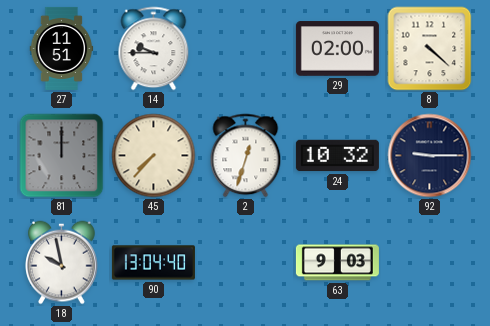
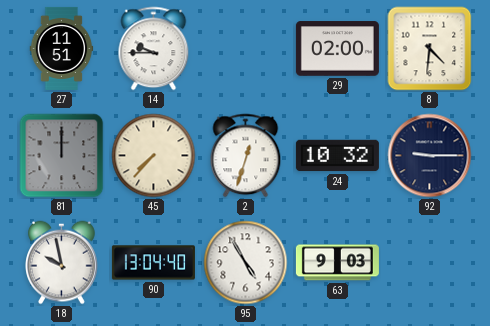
8: 4:22 -> 4:31
95: none -> 4:55
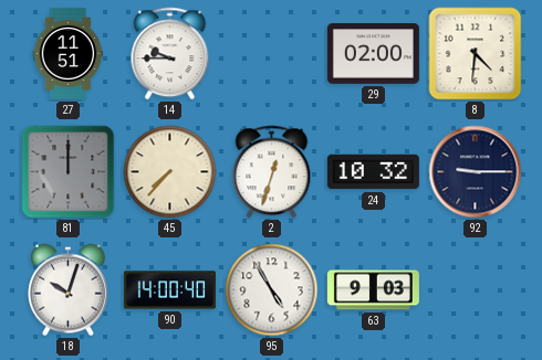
18: 9:58 -> 10:03
90: 13:04 -> 14:00
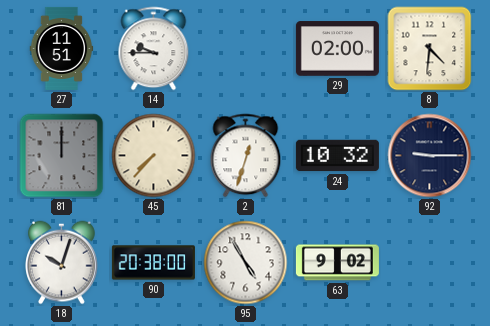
90: 14:00 -> 20:38
63: 9:03 -> 9:02
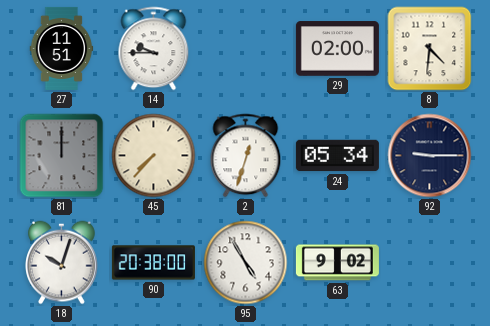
24: 10:32 -> 05:34
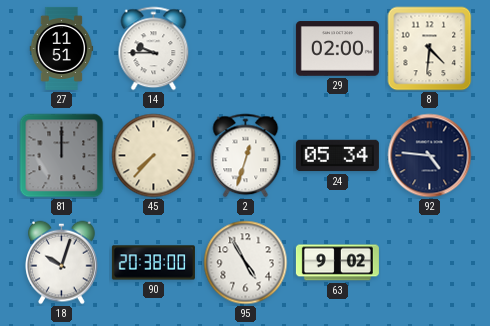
92: 9:15 -> 4:46
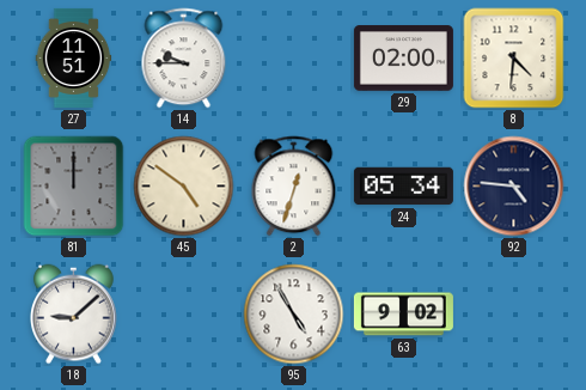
45: 7:37 -> 4:51
18: 10:03 -> 9:08
90: 20:38 -> none
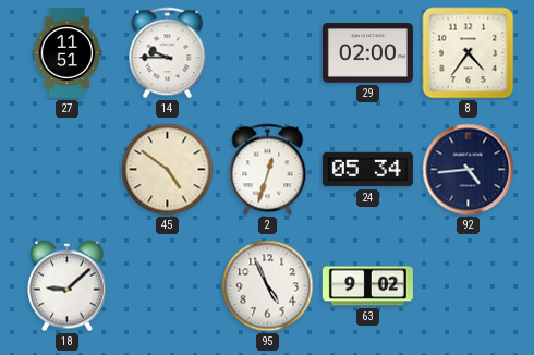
8: 4:31 -> 4:36
81: 12:00 -> none
92: 4:46 -> 4:44
95: 4:55 -> 4:56
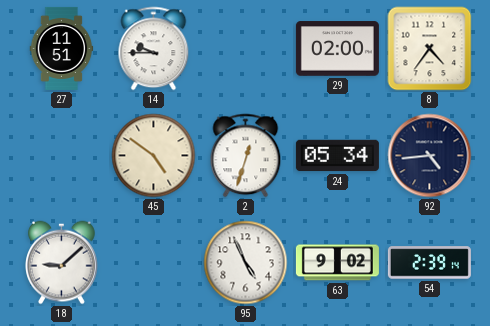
54: none -> 2:39
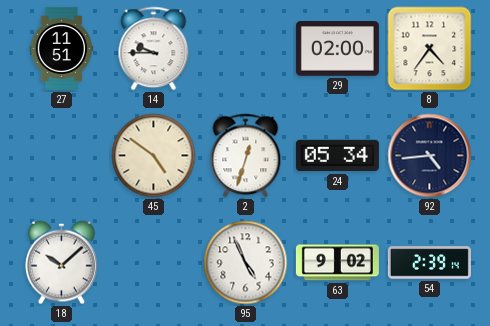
18: 9:08 -> 10:08
